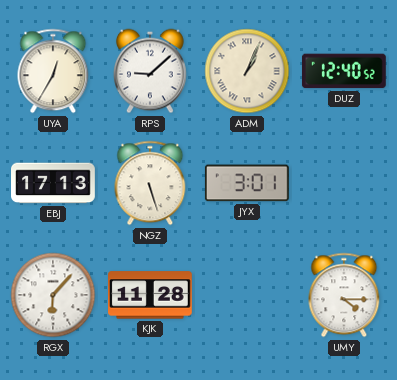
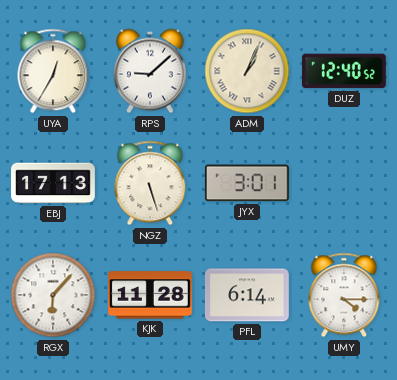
PFL: none -> 6:14
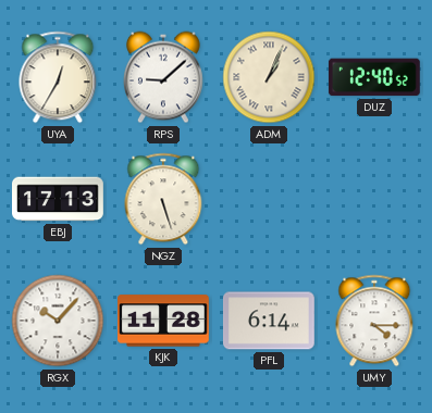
JYX: 3:01 -> none
RGX: 6:07 -> 10:07
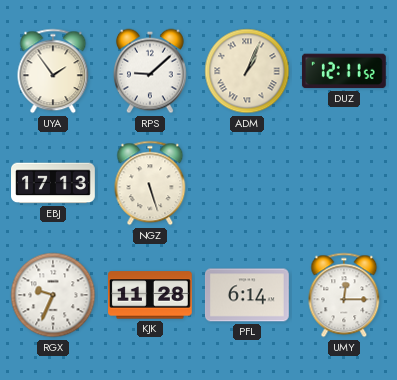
UYA: 12:35 -> 1:54
DUZ: 12:40 -> 12:11
RGX: 10:07 -> 9:34
UMY: 4:15 -> 12:15
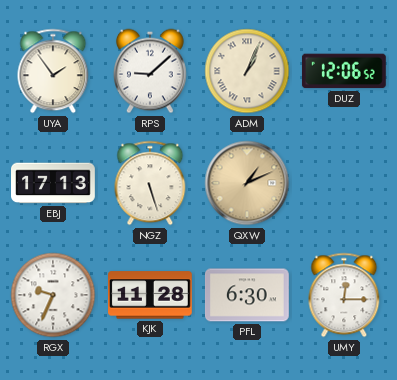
DUZ: 12:11 -> 12:06
QXW: none -> 1:11
PFL: 6:14 -> 6:30
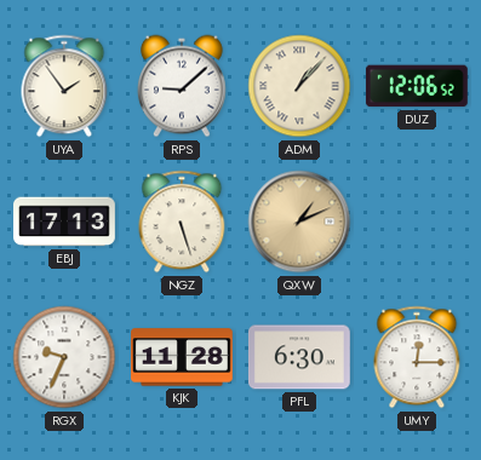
ADM: 1:04 -> 1:07
